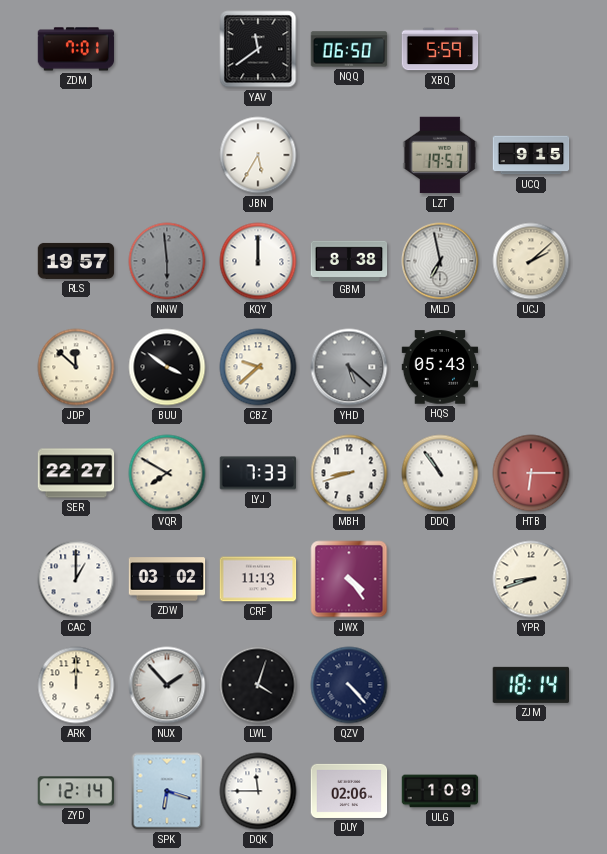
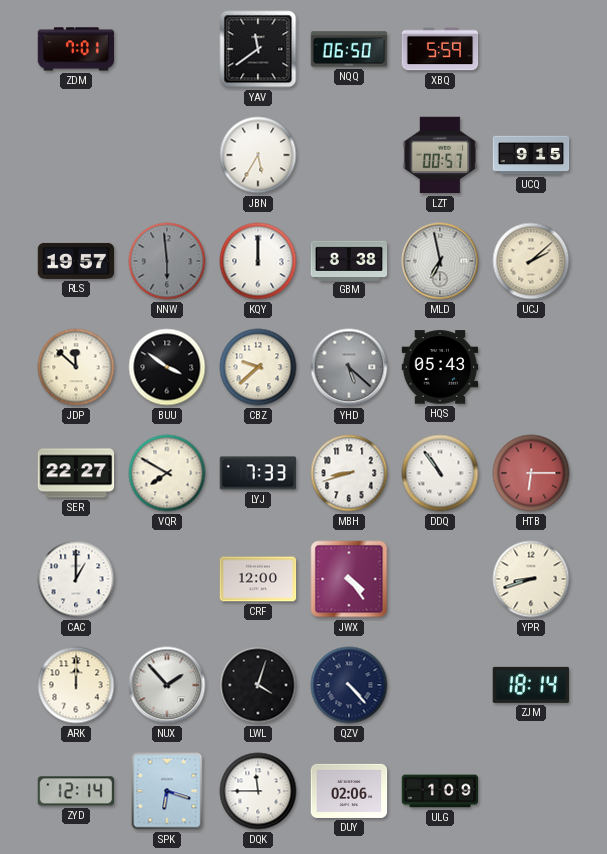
LZT: 19:57 -> 00:57
ZDW: 03:02 -> none
CRF: 11:13 -> 12:00
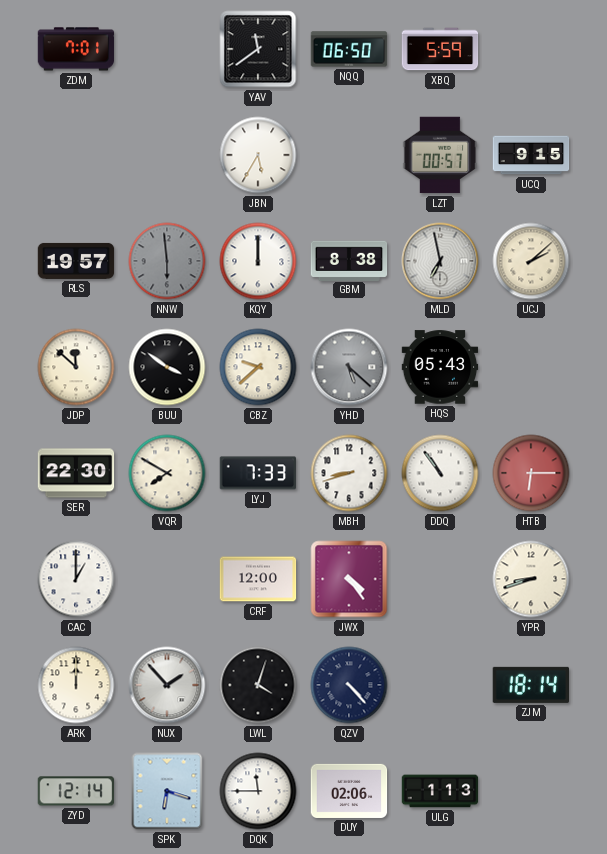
SER: 22:27 -> 22:30
ULG: 1:09 -> 1:13
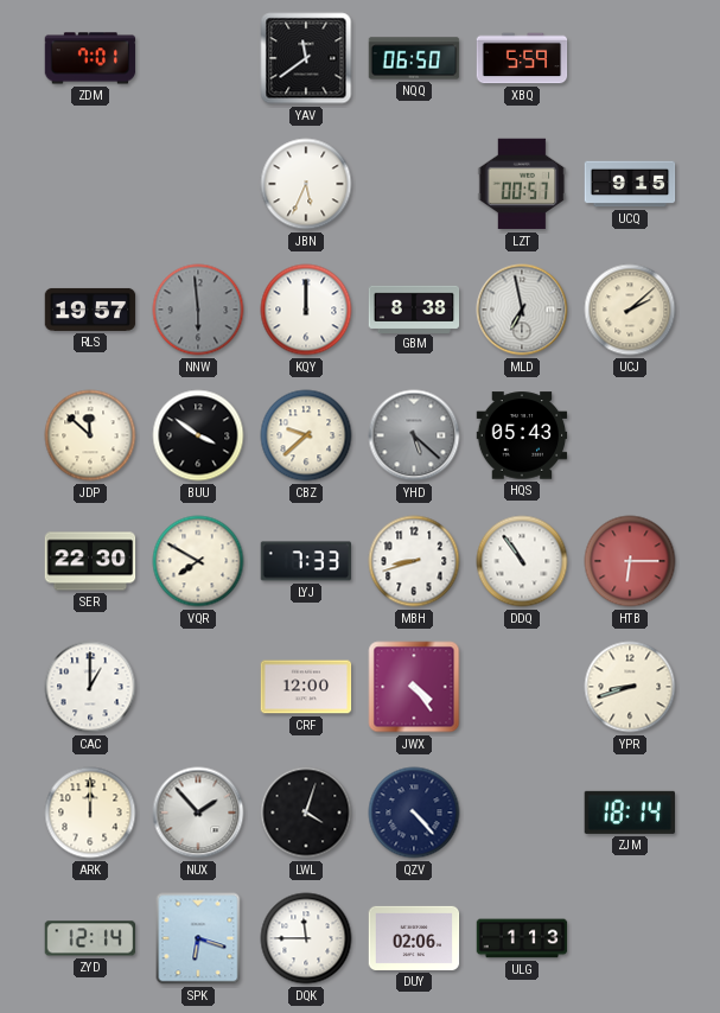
JBN: 5:35 -> 5:34
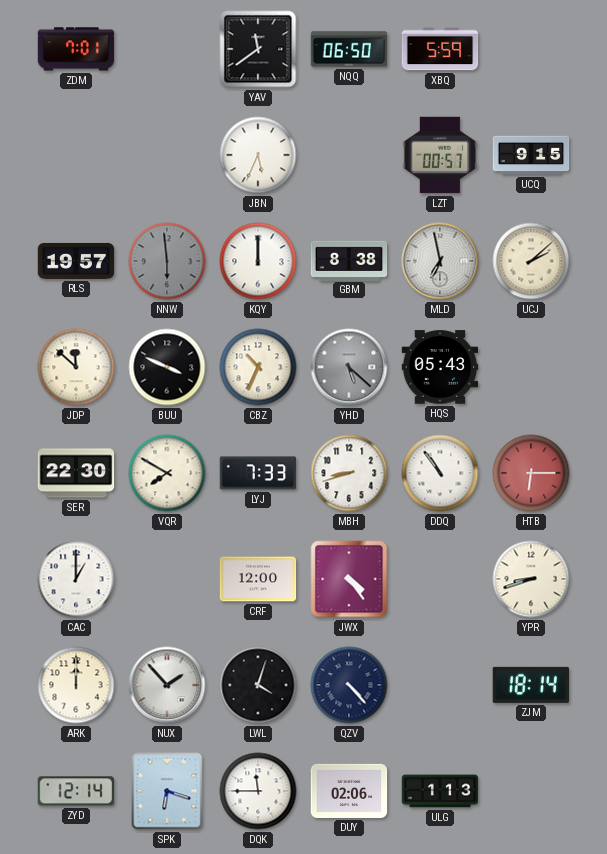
BUU: 3:51 -> 3:49
CBZ: 9:38 -> 10:34
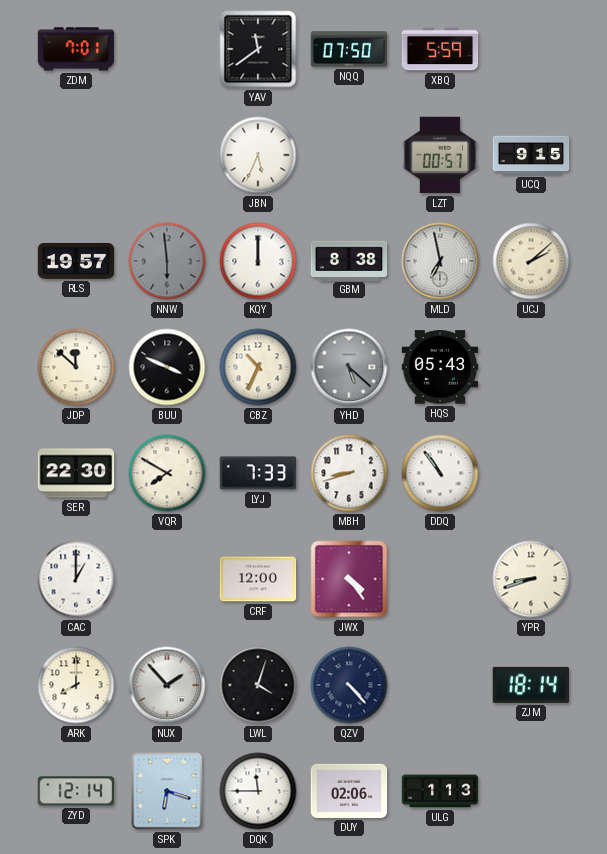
NQQ: 06:50 -> 07:50
HTB: 6:15 -> none
ARK: 12:00 -> 8:00
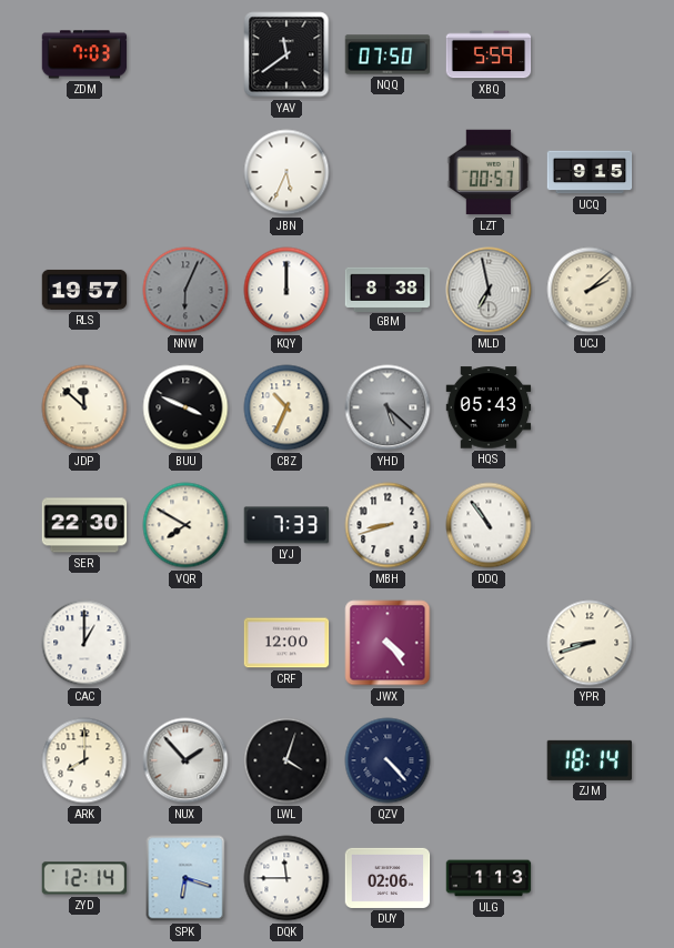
ZDM: 7:01 -> 7:03
NNW: 5:59 -> 6:04
